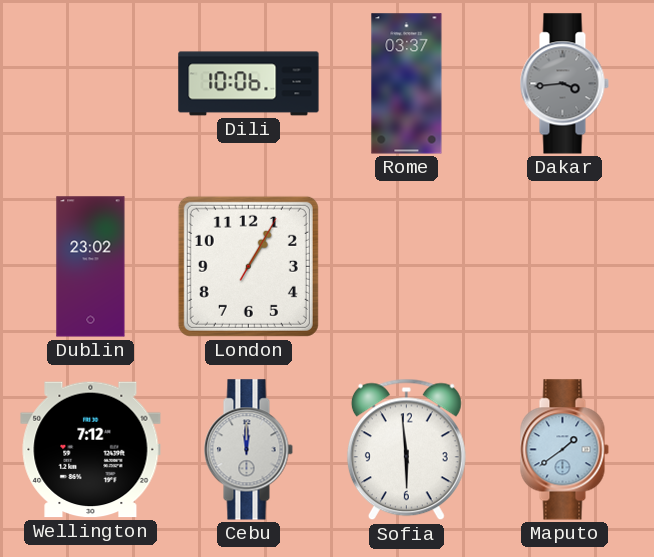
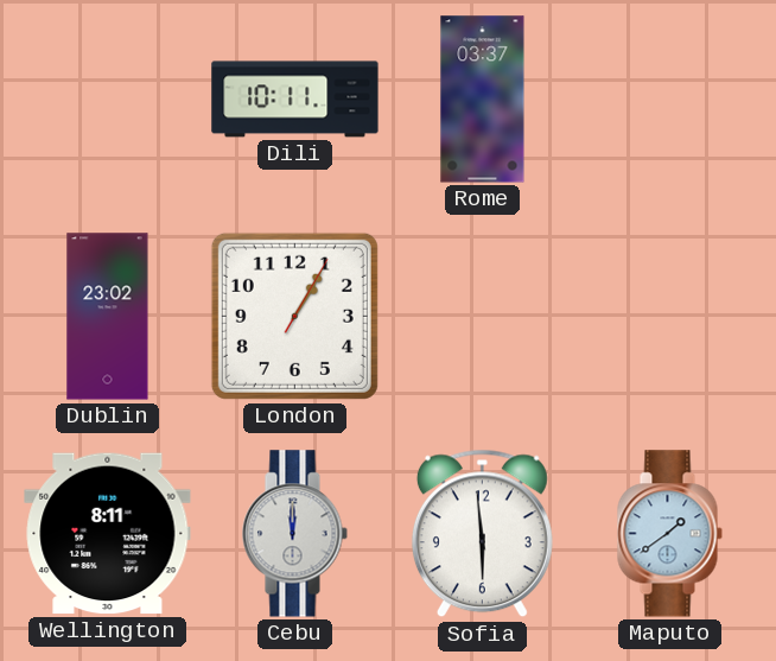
Dili: 10:06 -> 10:11
Dakar: 3:44 -> none
Wellington: 7:12 -> 8:11
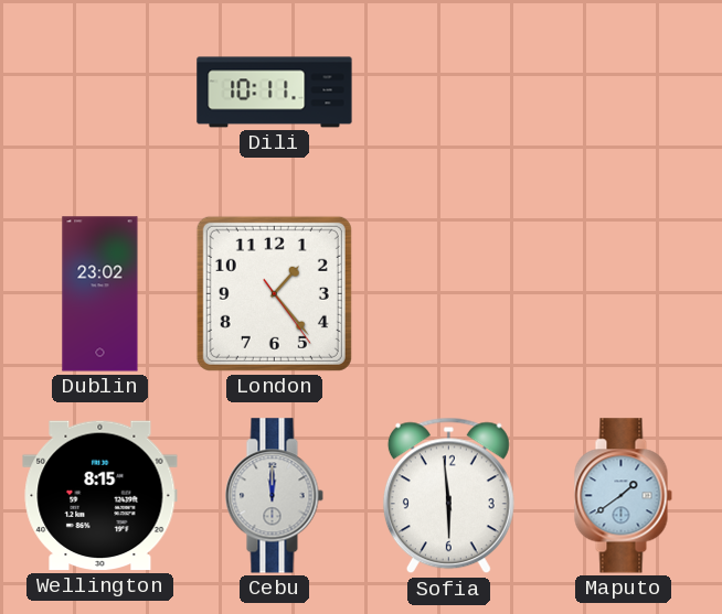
Rome: 03:37 -> none
London: 1:05 -> 1:23
Wellington: 8:11 -> 8:15
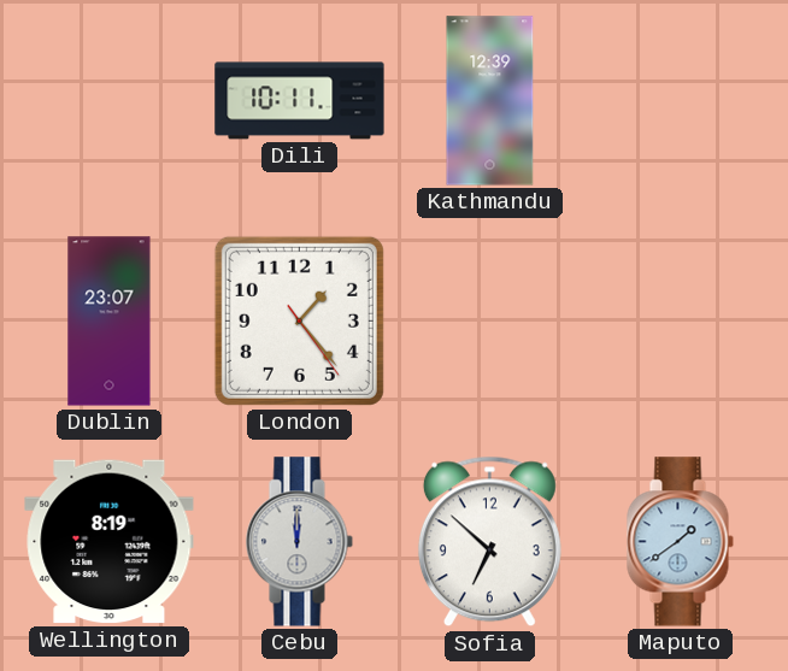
Kathmandu: none -> 12:39
Dublin: 23:02 -> 23:07
Wellington: 8:15 -> 8:19
Sofia: 5:59 -> 6:52
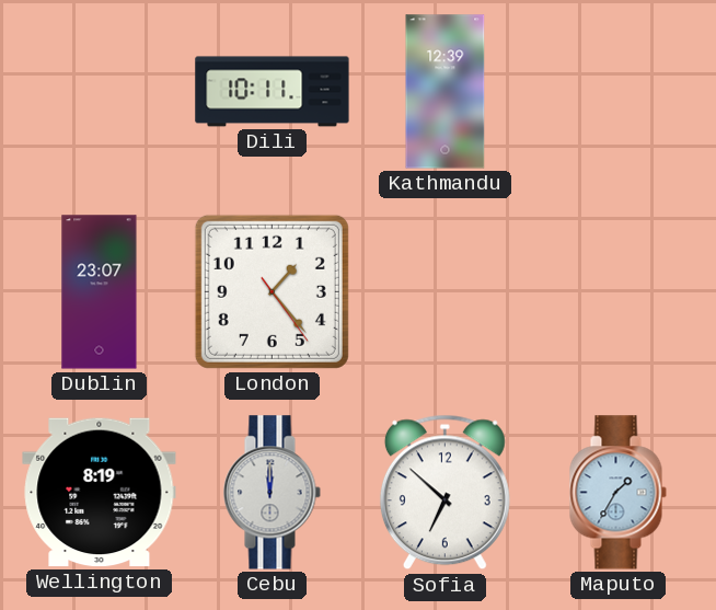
Maputo: 1:39 -> 1:35
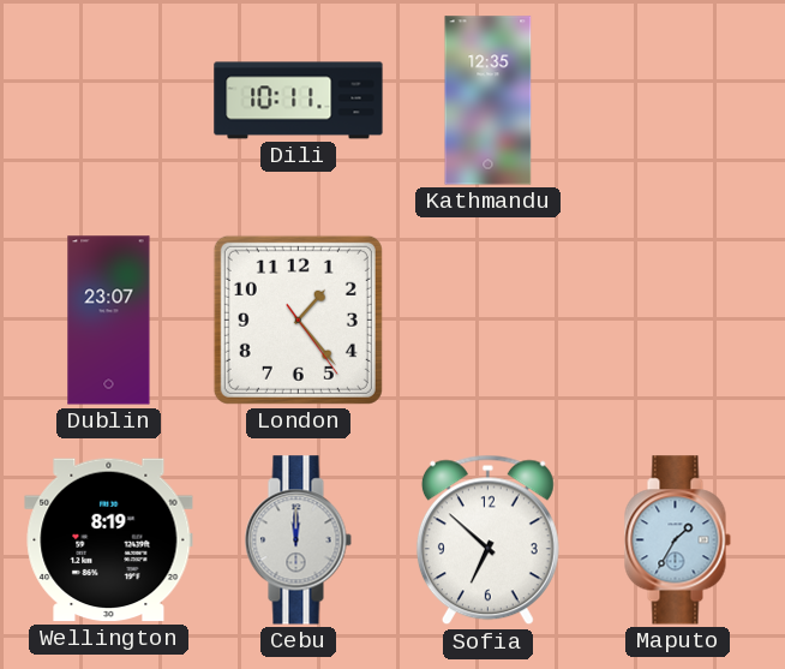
Kathmandu: 12:39 -> 12:35
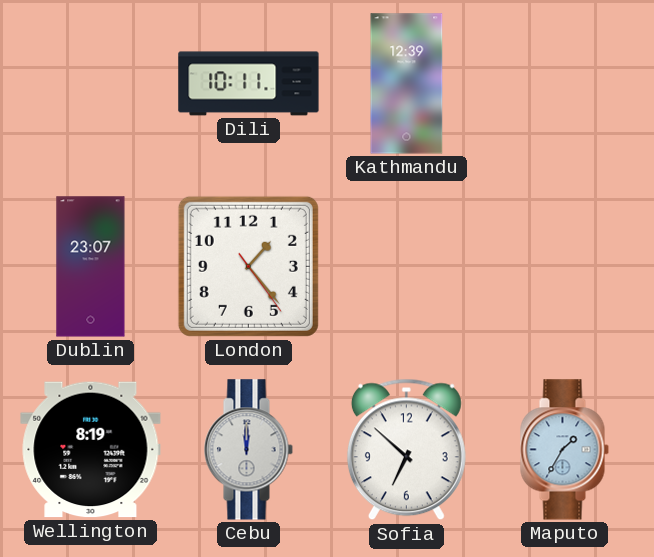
Kathmandu: 12:35 -> 12:39
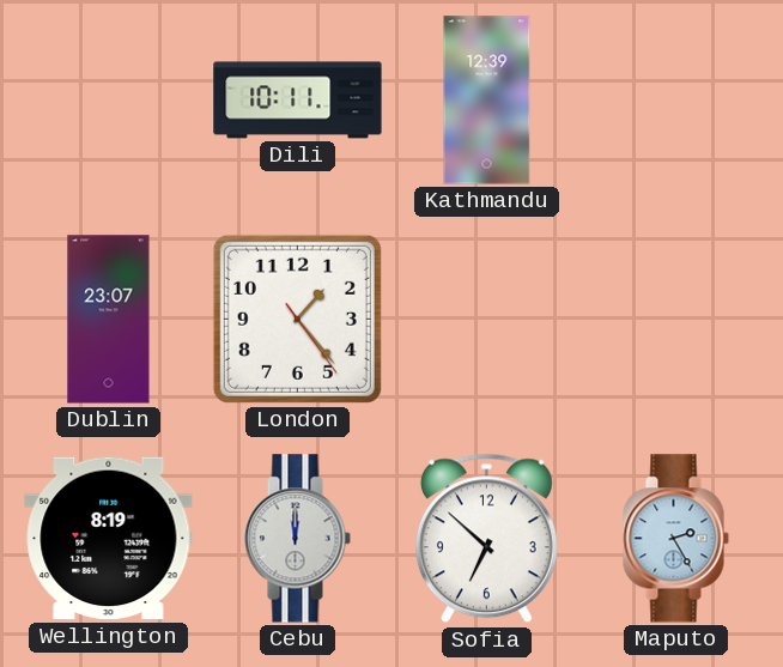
Maputo: 1:35 -> 2:25
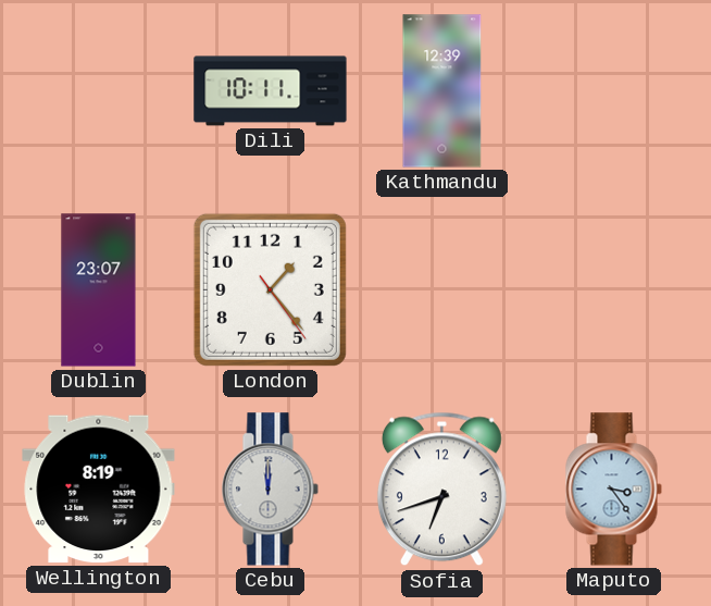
Sofia: 6:52 -> 6:42
Maputo: 2:25 -> 3:24
